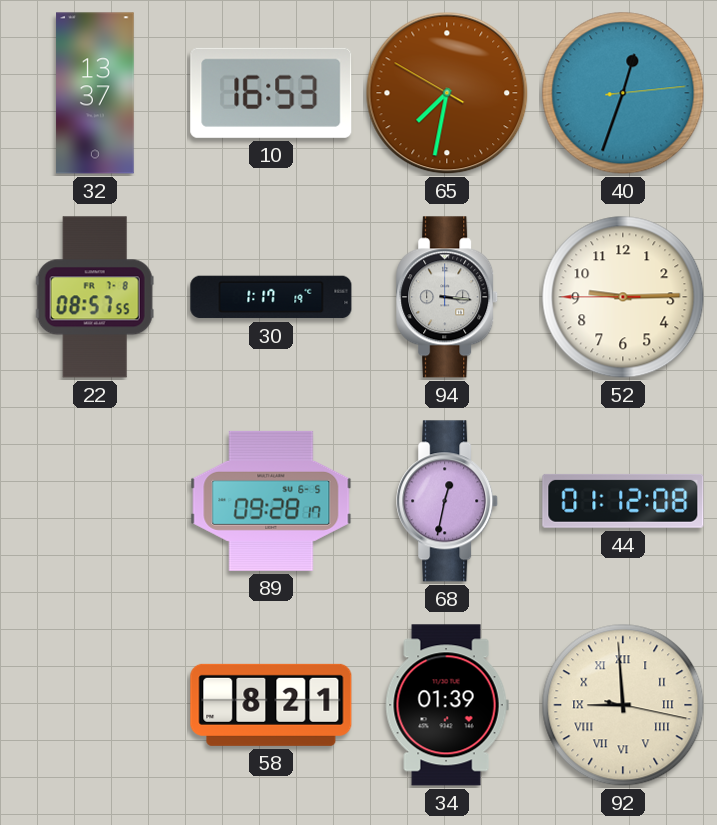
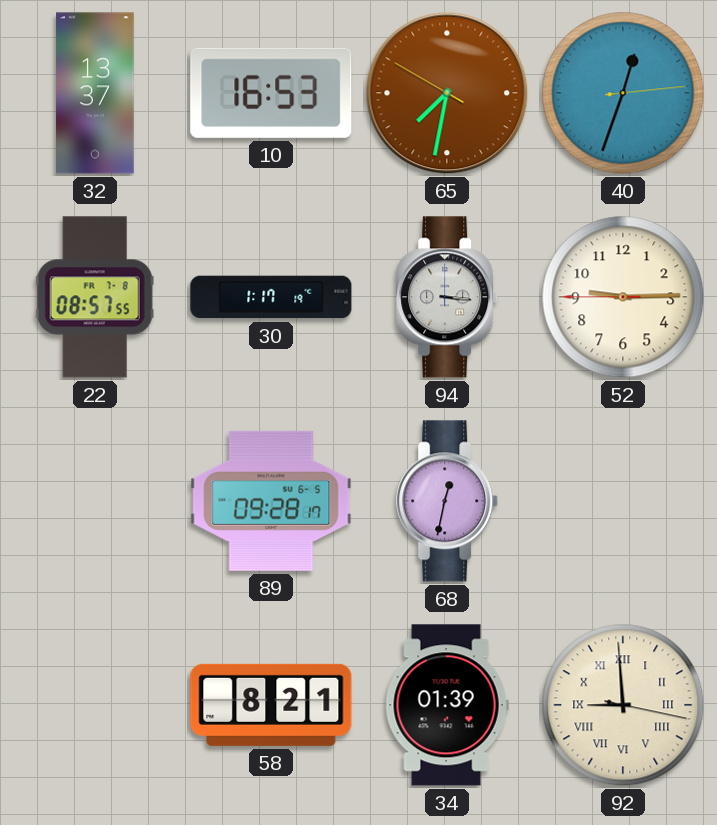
44: 01:12 -> none
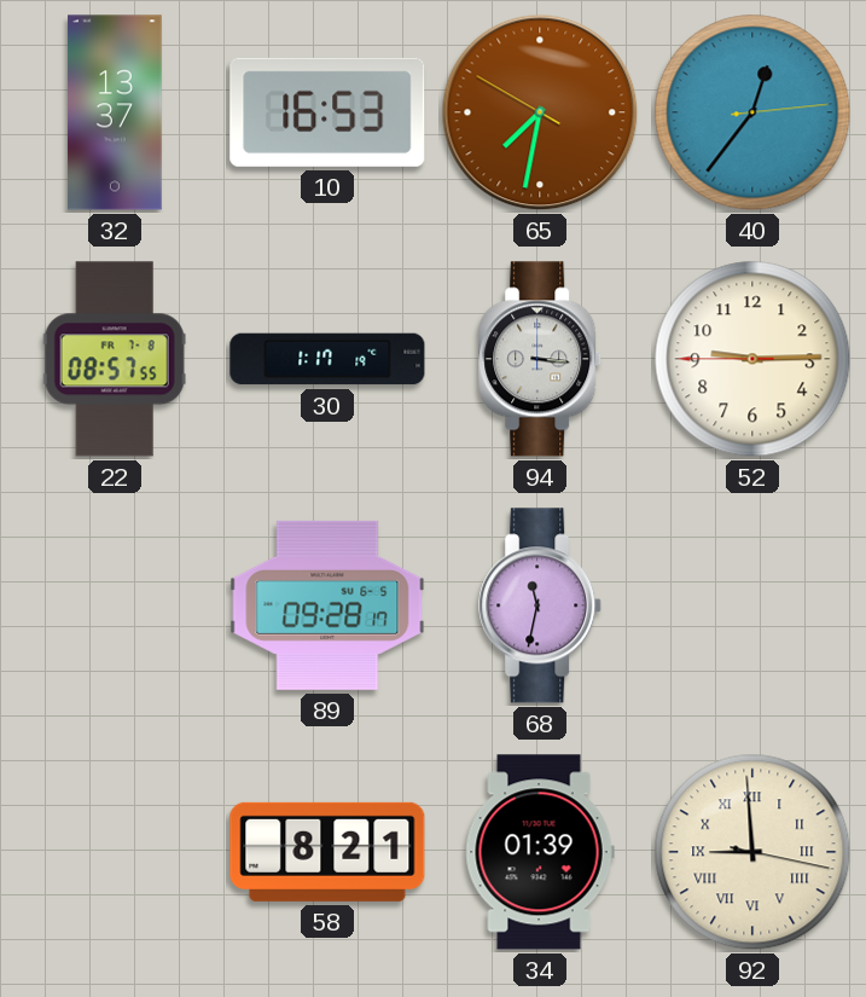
40: 12:33 -> 12:36
68: 12:32 -> 11:32
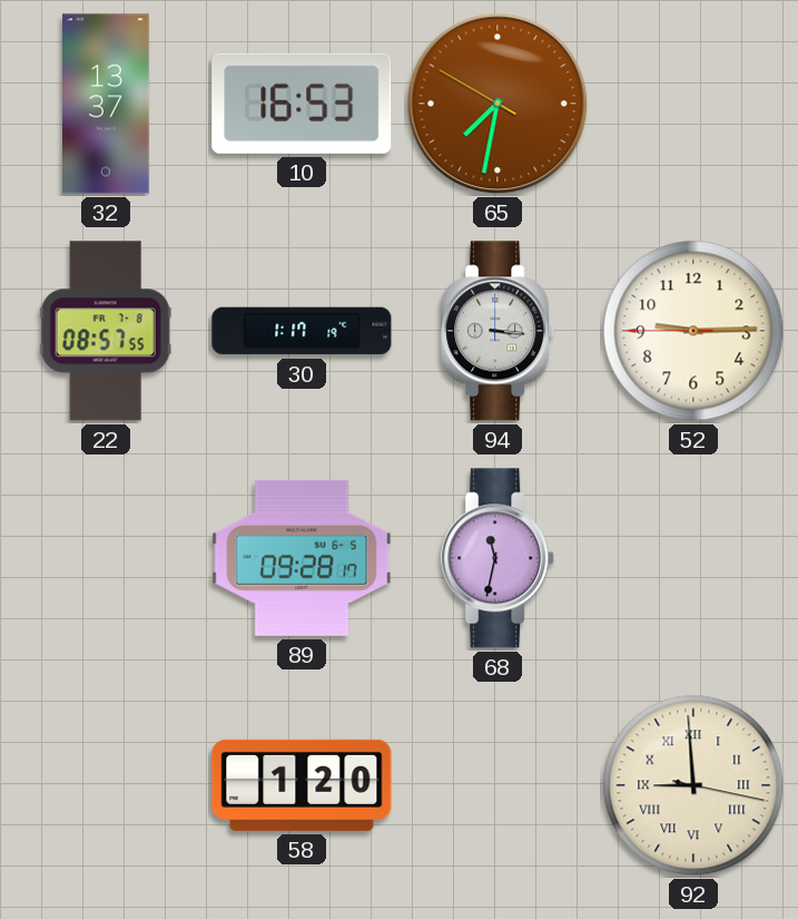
40: 12:36 -> none
58: 8:21 -> 1:20
34: 01:39 -> none
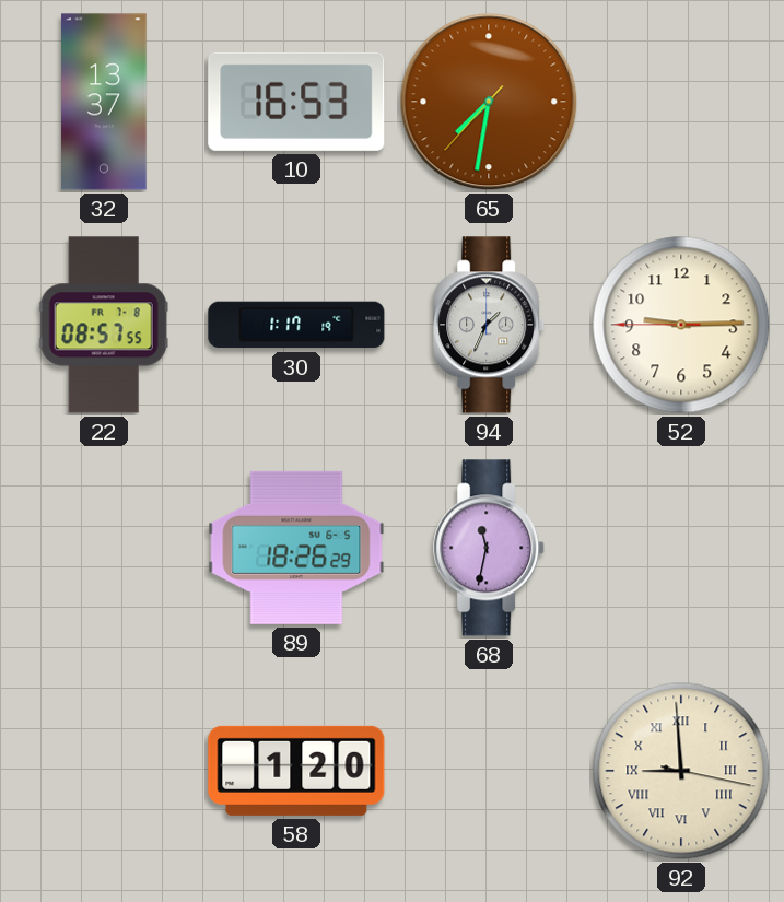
65: 7:31:50 -> 7:31:37
94: 3:16 -> 1:34
89: 09:28 -> 18:26
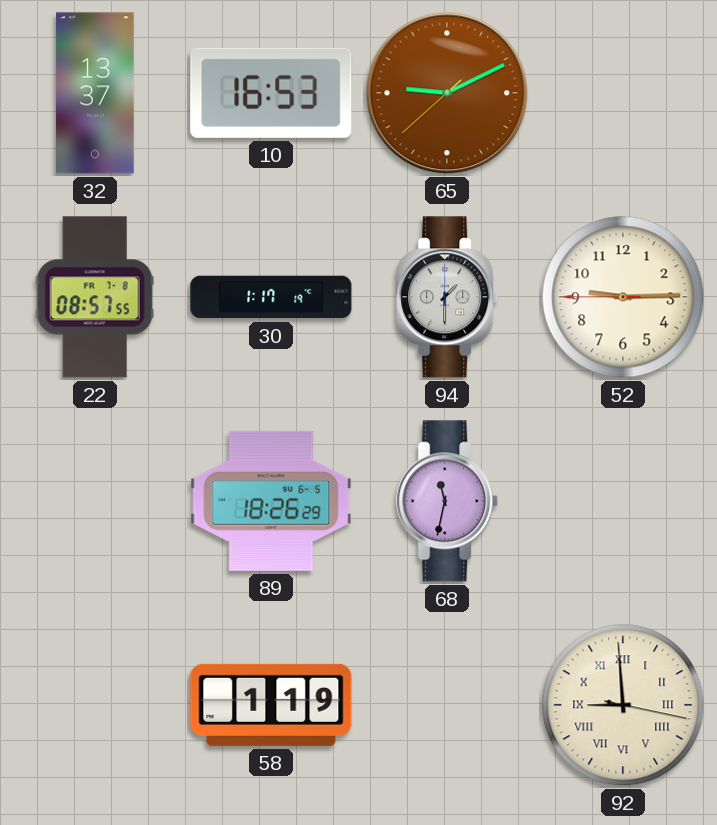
65: 7:31 -> 9:10
94: 1:34 -> 1:30
58: 1:20 -> 1:19
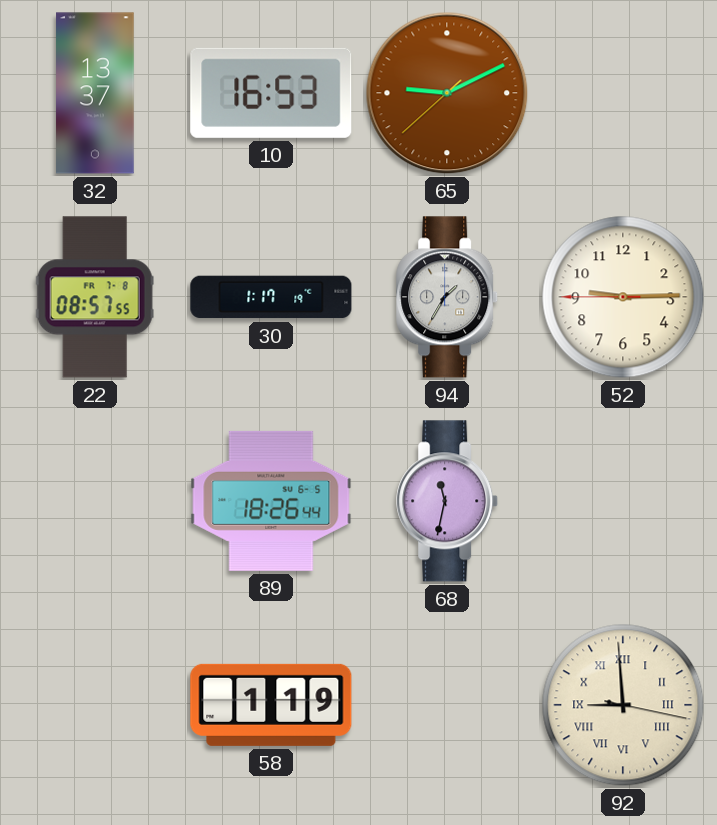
94: 1:30 -> 1:35
89: 18:26:29 -> 18:26:44
